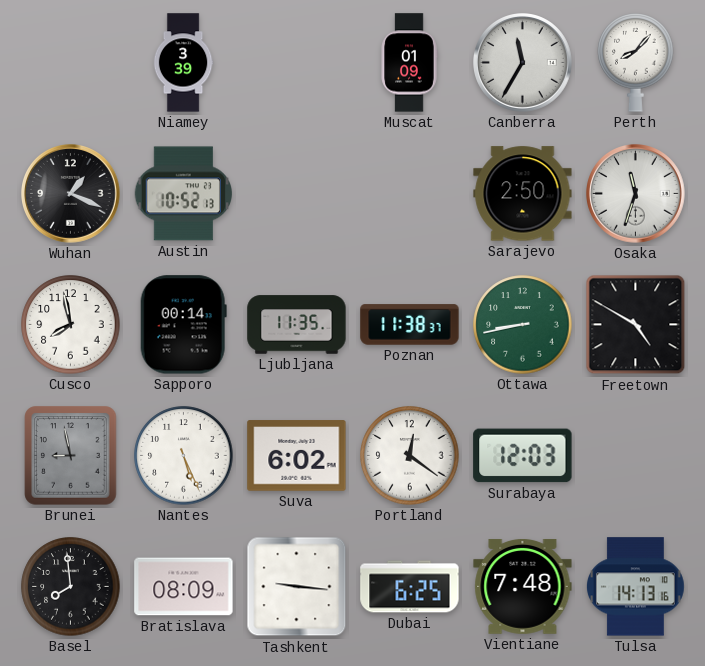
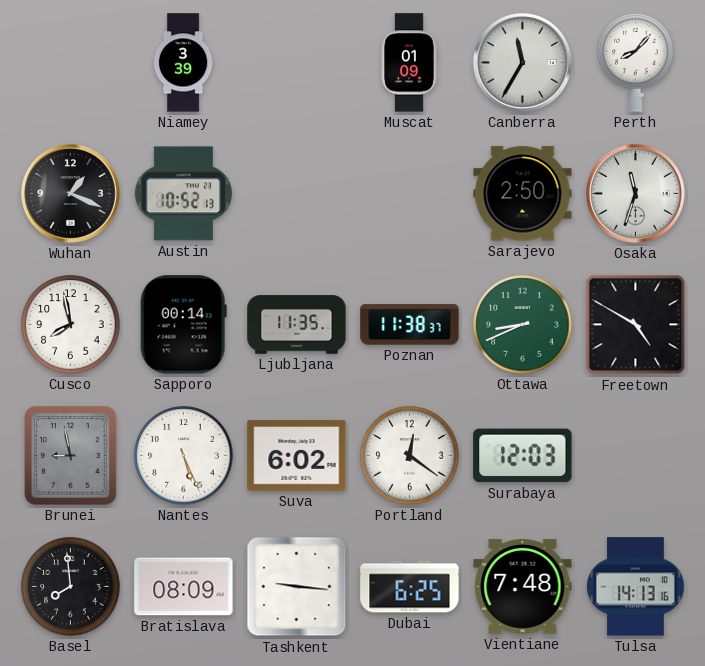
Ottawa: 8:43 -> 8:41
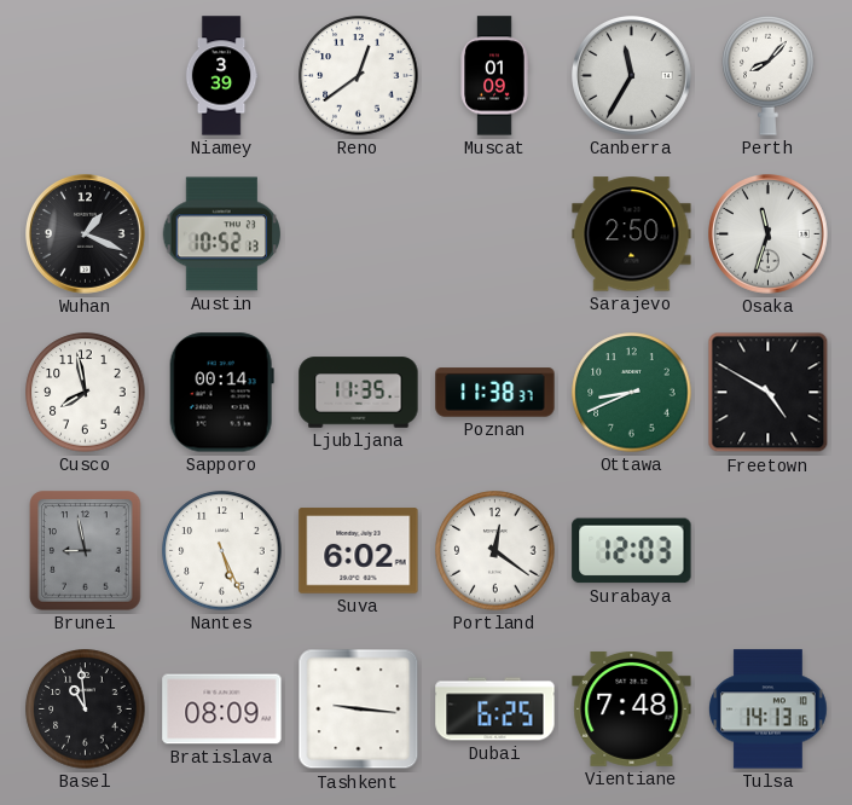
Reno: none -> 12:39
Basel: 7:59 -> 10:59
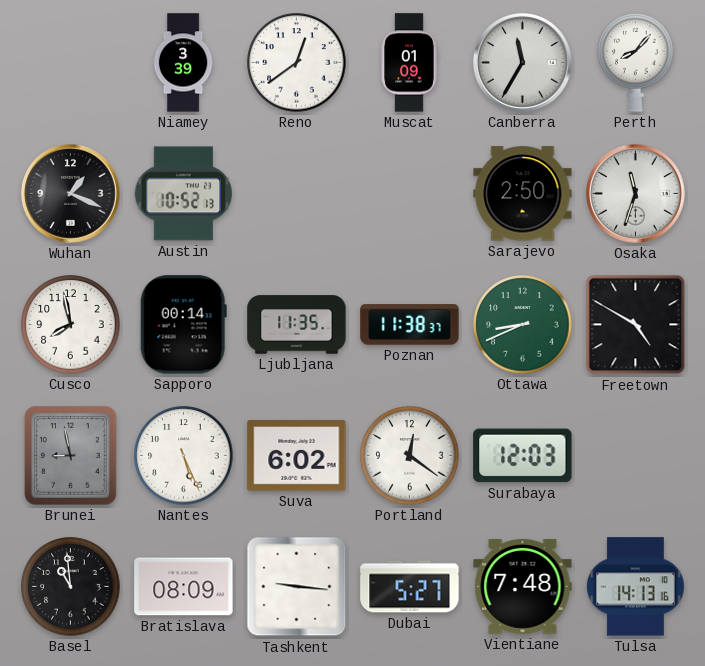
Dubai: 6:25 -> 5:27
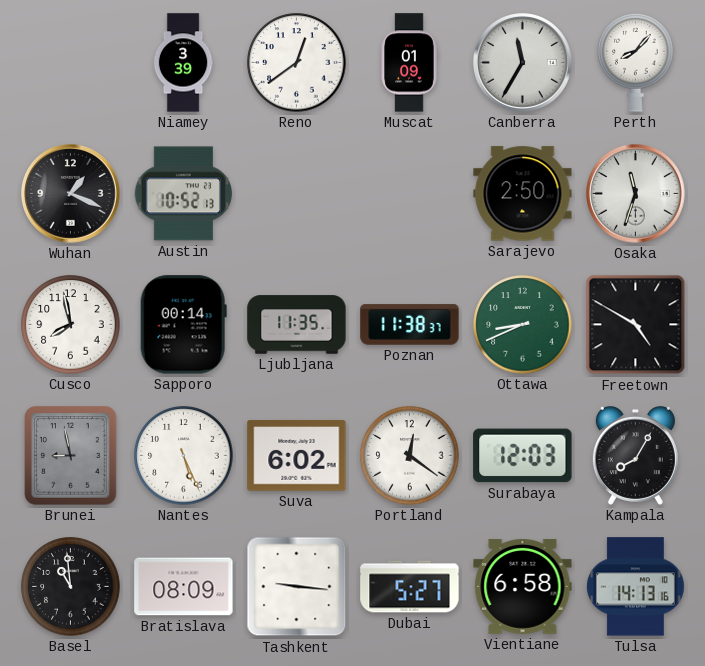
Kampala: none -> 8:05
Vientiane: 7:48 -> 6:58
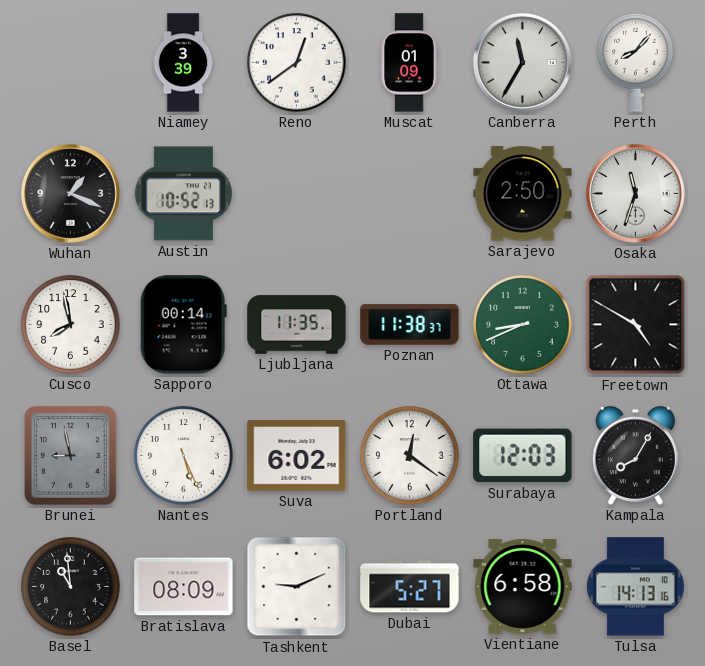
Tashkent: 9:16 -> 9:11
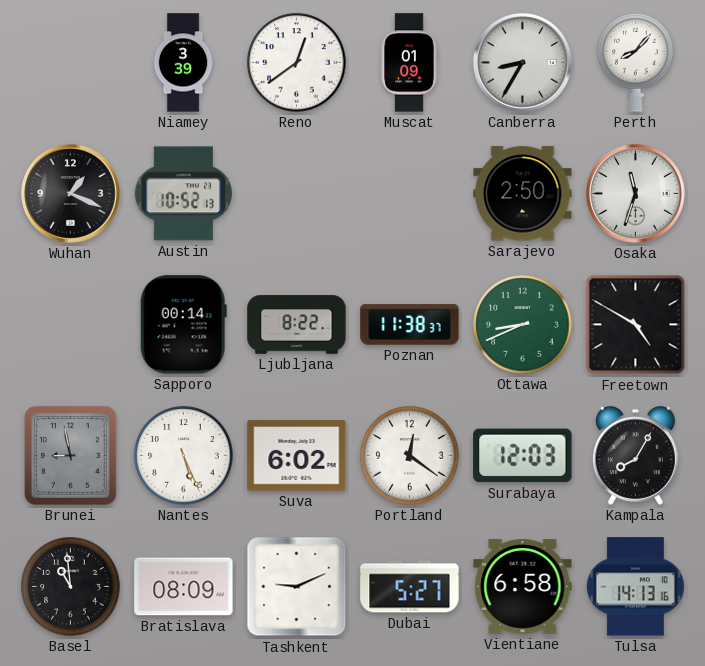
Canberra: 11:35 -> 8:35
Cusco: 7:58 -> none
Ljubljana: 11:35 -> 8:22
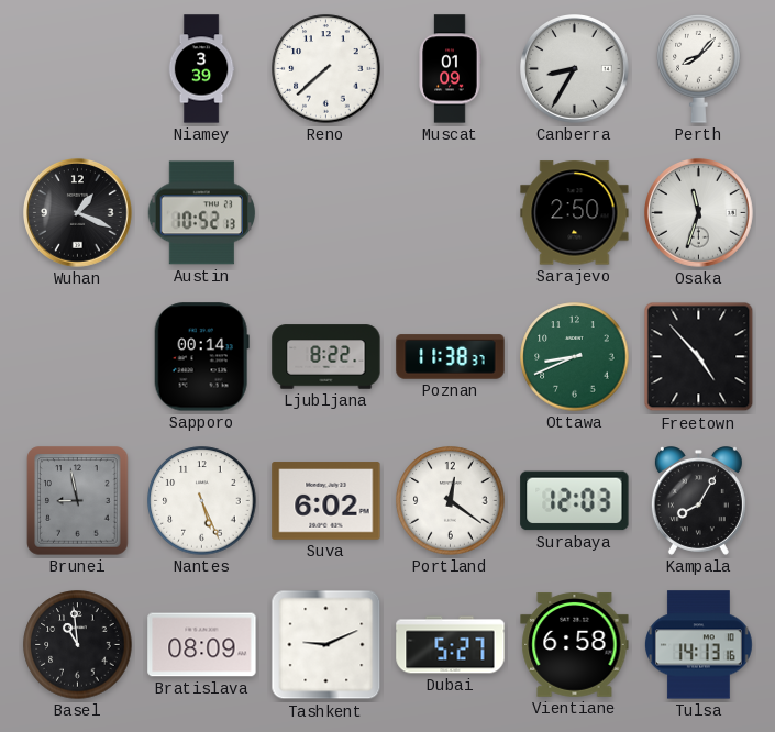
Reno: 12:39 -> 7:38
Freetown: 4:50 -> 4:53
